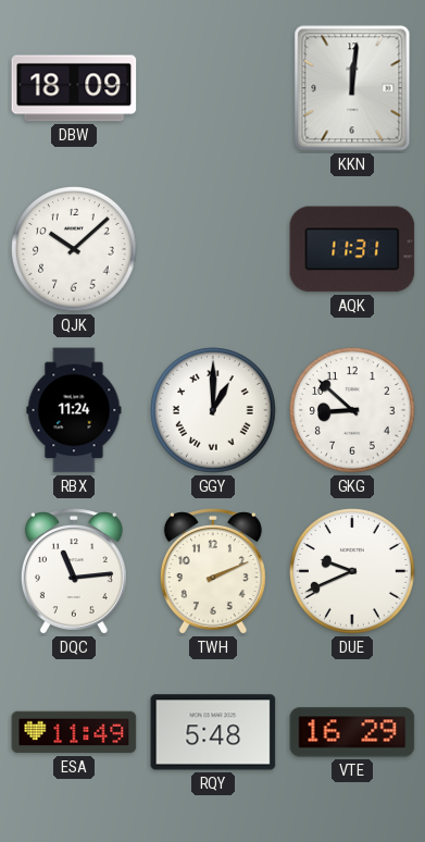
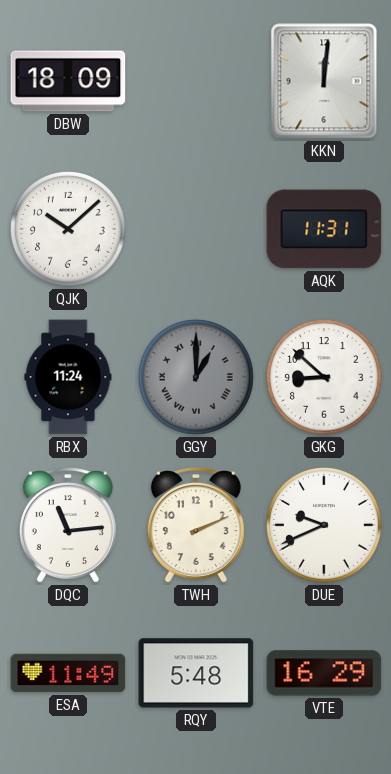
GGY dial: white -> grey
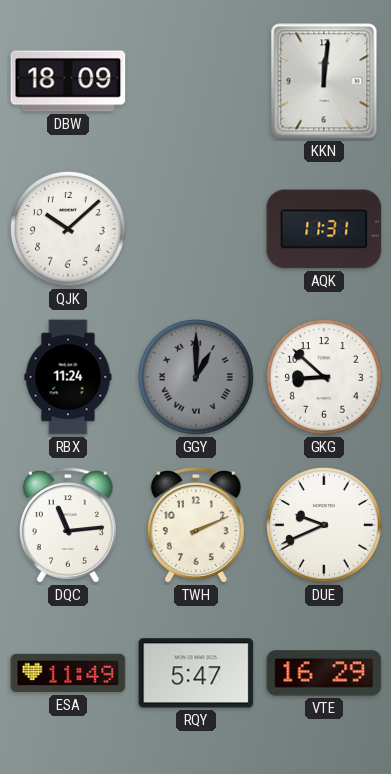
RQY: 5:48 -> 5:47
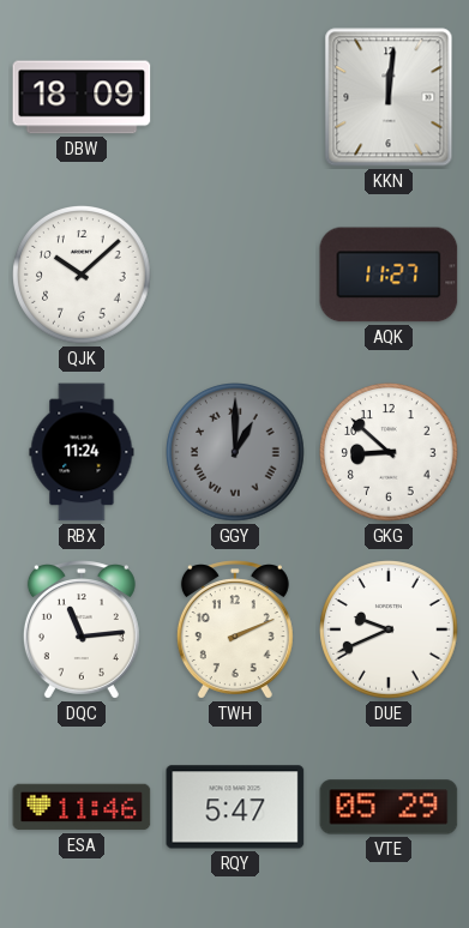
AQK: 11:31 -> 11:27
ESA: 11:49 -> 11:46
VTE: 16:29 -> 05:29
